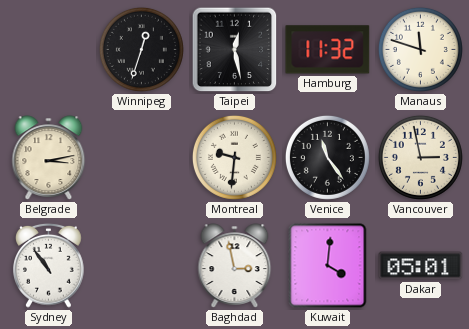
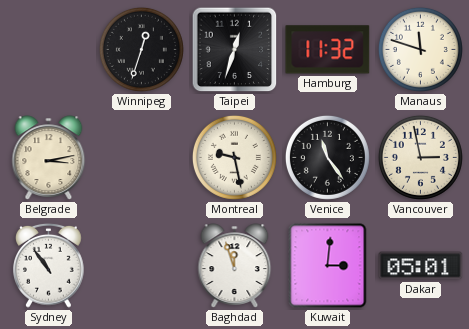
Taipei: 12:28 -> 12:33
Montreal: 9:31 -> 9:28
Baghdad: 2:58 -> 11:57
Kuwait: 4:01 -> 3:01
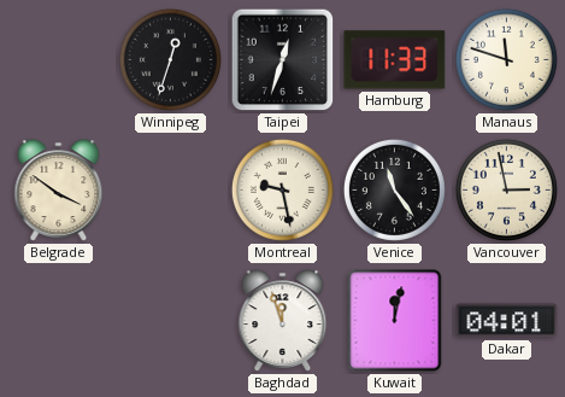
Hamburg: 11:32 -> 11:33
Belgrade: 3:13 -> 3:51
Sydney: 10:54 -> none
Kuwait: 3:01 -> 12:02
Dakar: 05:01 -> 04:01
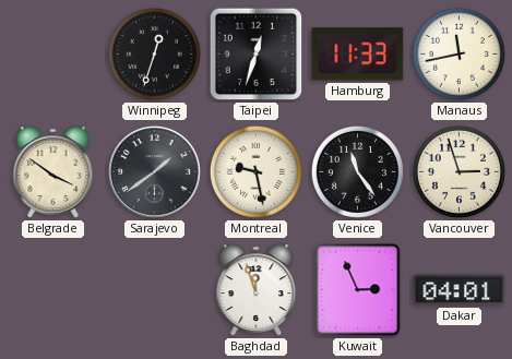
Manaus: 11:48 -> 11:43
Sarajevo: none -> 1:39
Vancouver: 2:58 -> 2:57
Kuwait: 12:02 -> 2:56
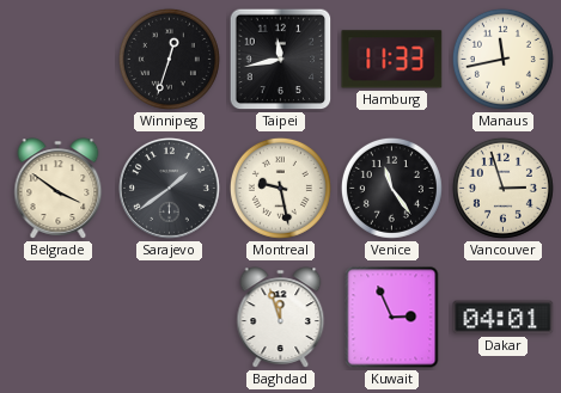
Taipei: 12:33 -> 11:43
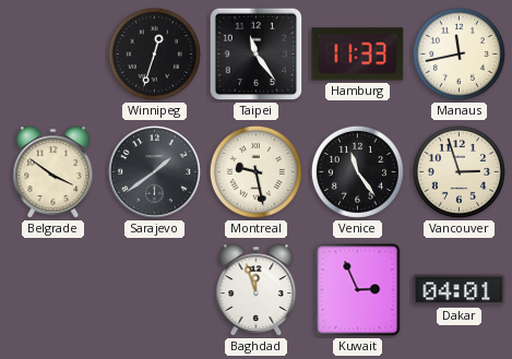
Taipei: 11:43 -> 11:24
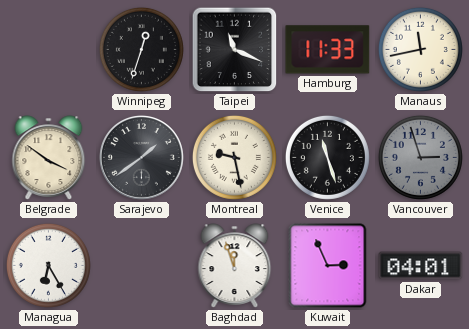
Taipei: 11:24 -> 11:19
Venice: 11:24 -> 11:27
Vancouver dial: cream -> grey
Managua: none -> 6:25
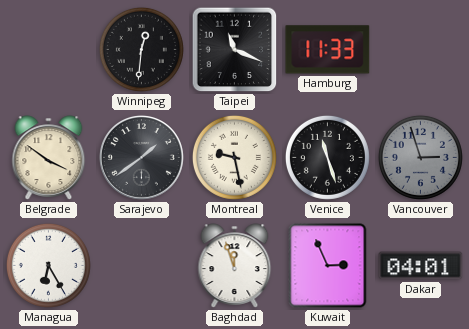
Winnipeg: 12:33 -> 12:31
Manaus: 11:43 -> none
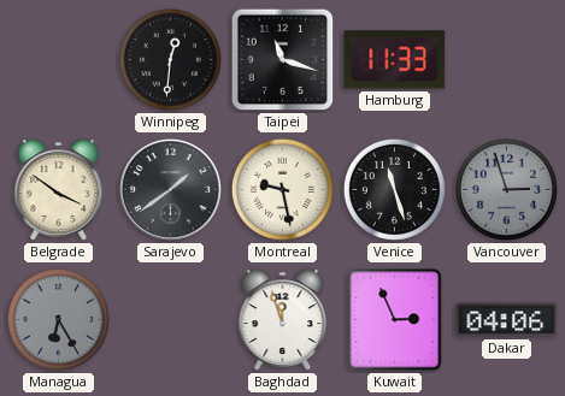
Taipei: 11:19 -> 11:18
Managua dial: white -> grey
Dakar: 04:01 -> 04:06
